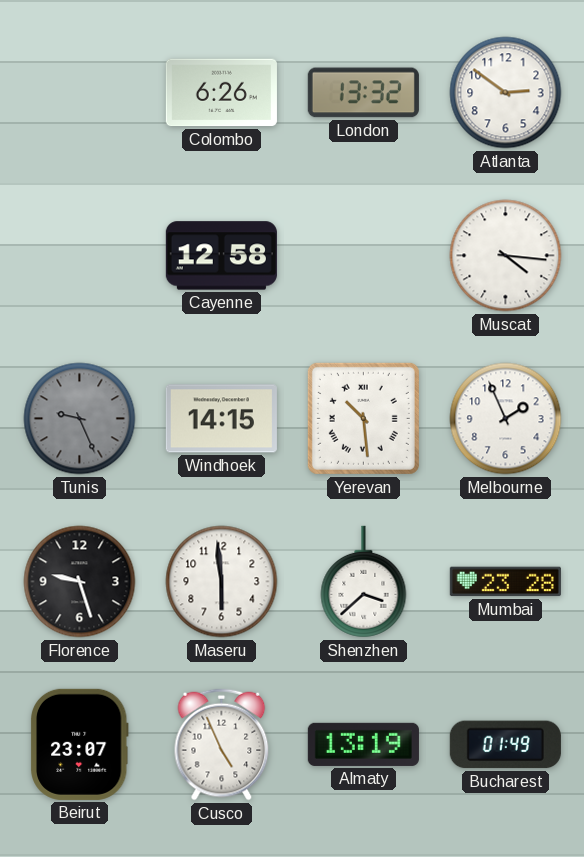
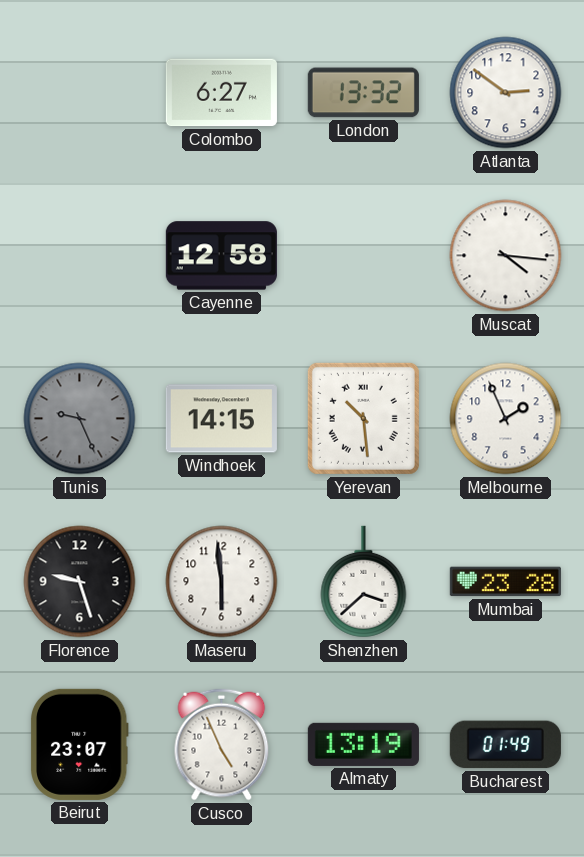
Colombo: 6:26 -> 6:27
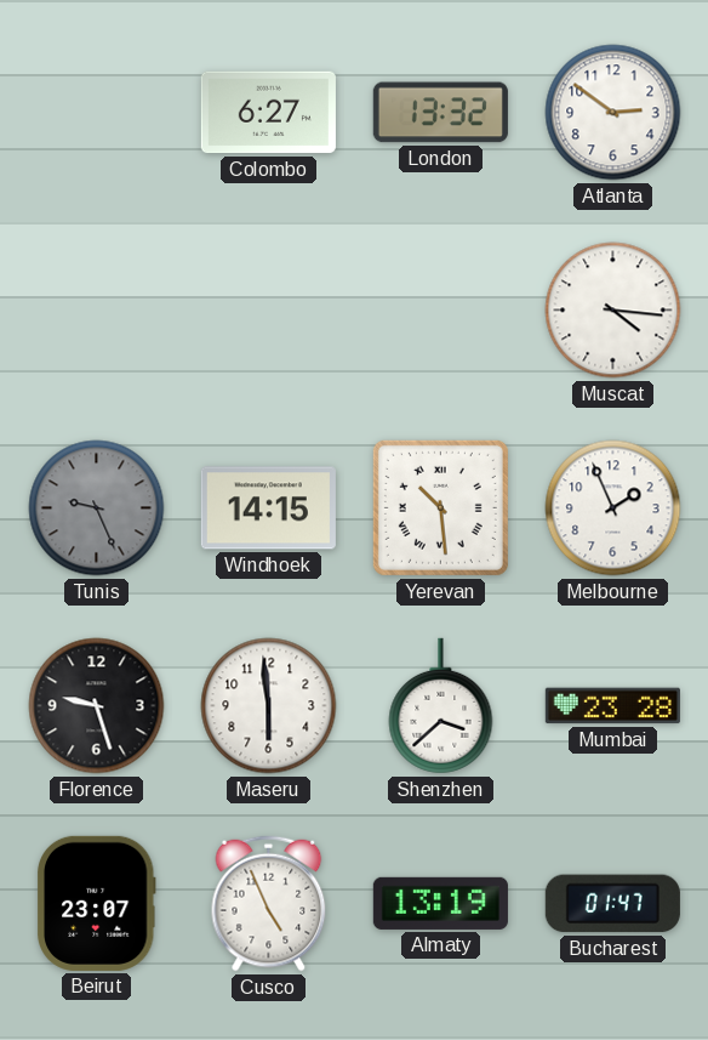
Cayenne: 12:58 -> none
Bucharest: 01:49 -> 01:47
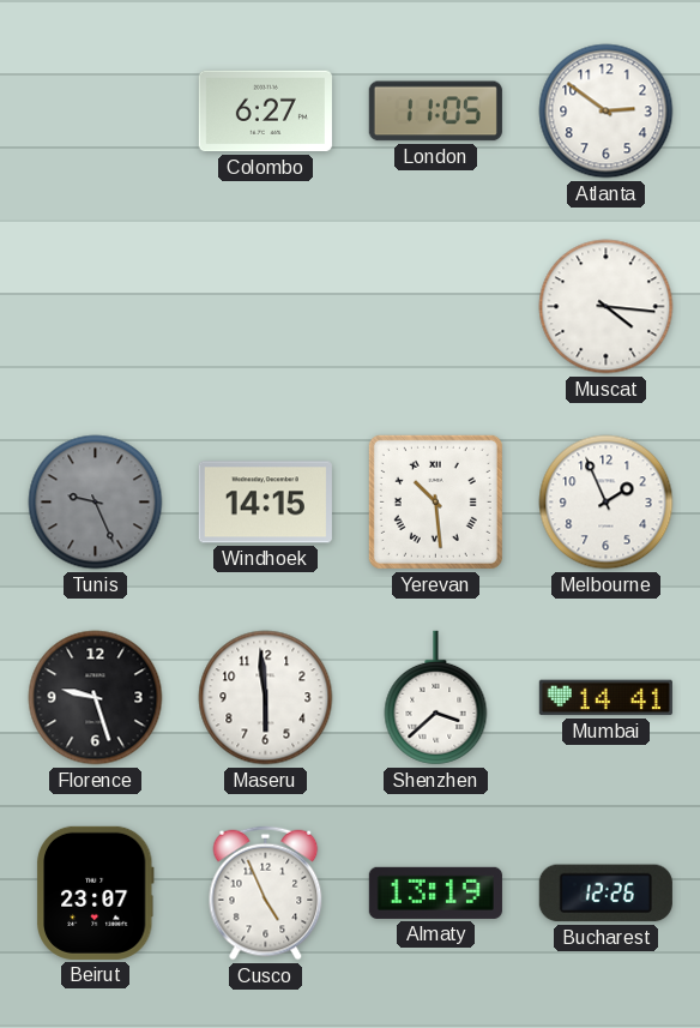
London: 13:32 -> 11:05
Mumbai: 23:28 -> 14:41
Bucharest: 01:47 -> 12:26
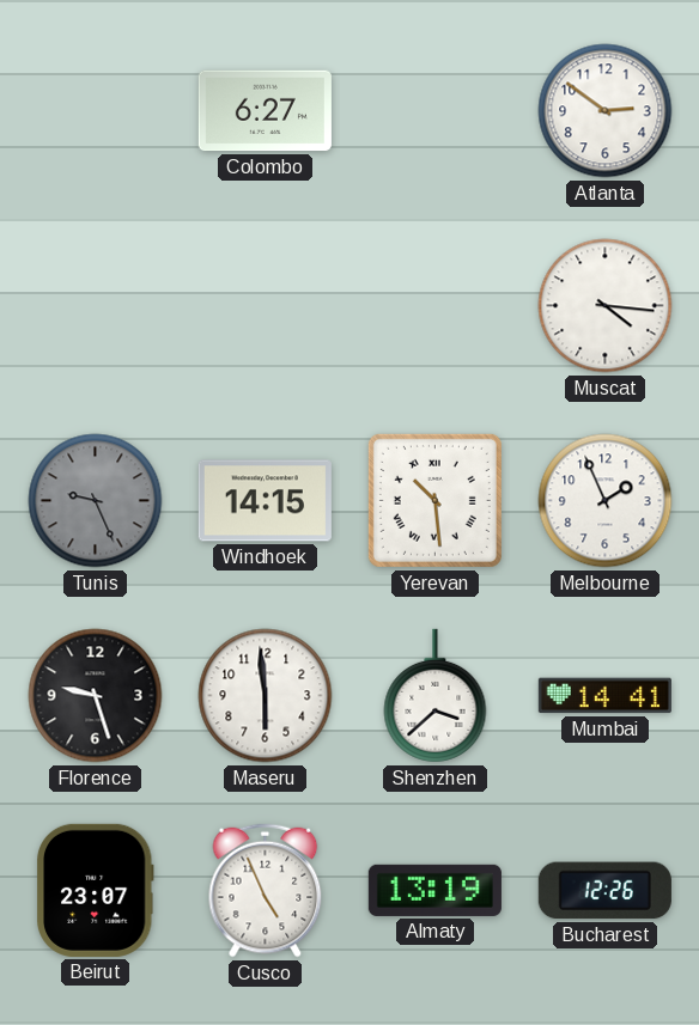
London: 11:05 -> none
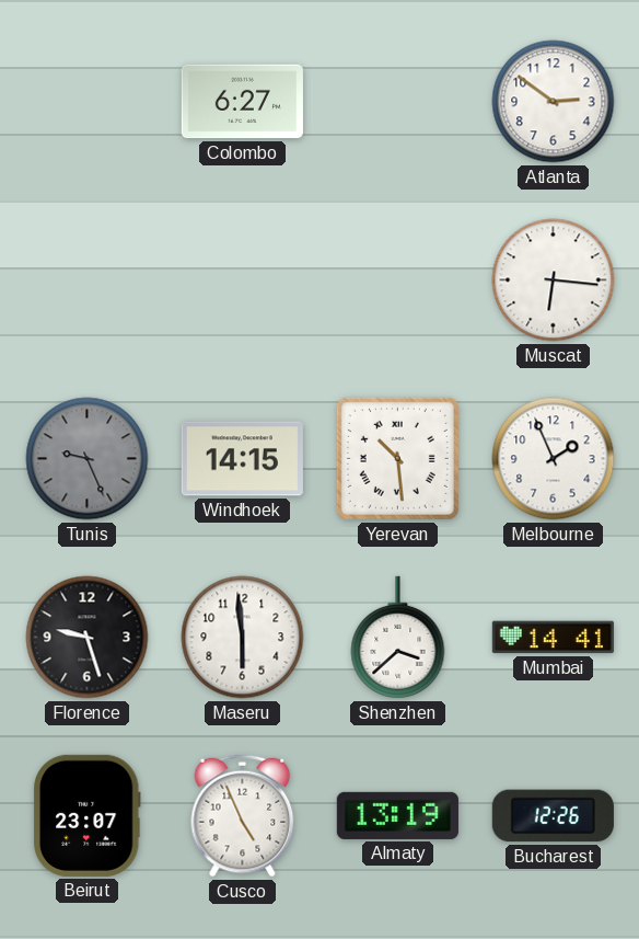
Muscat: 4:16 -> 6:16
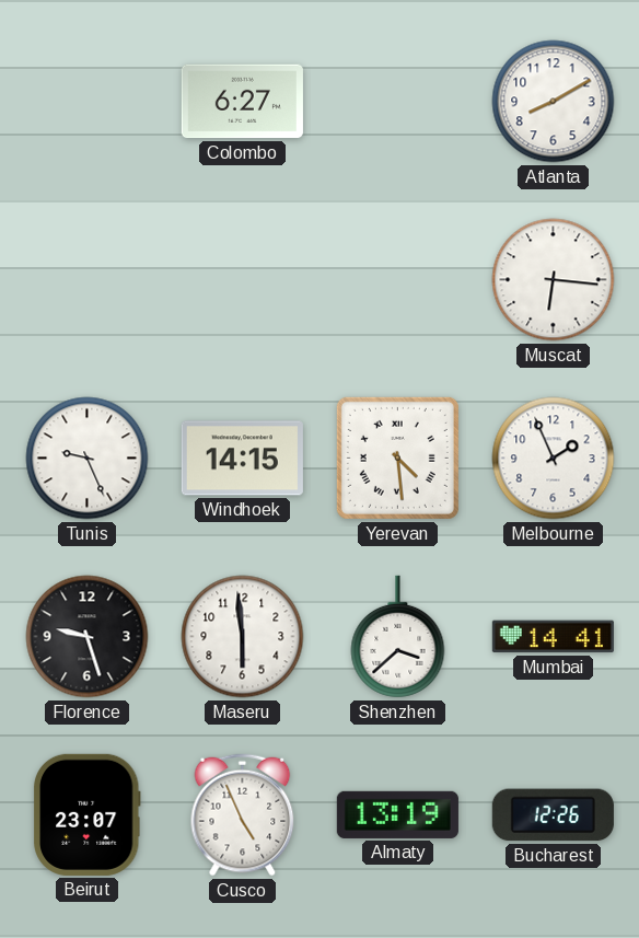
Atlanta: 2:51 -> 8:10
Tunis dial: grey -> white
Yerevan: 10:29 -> 4:29
